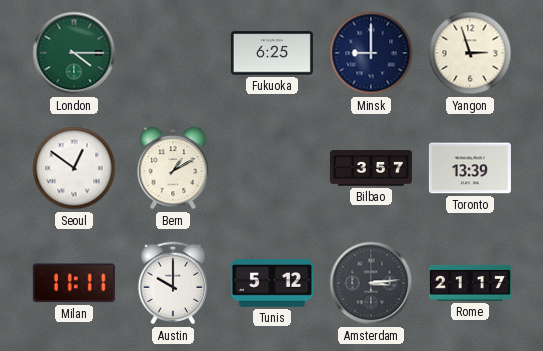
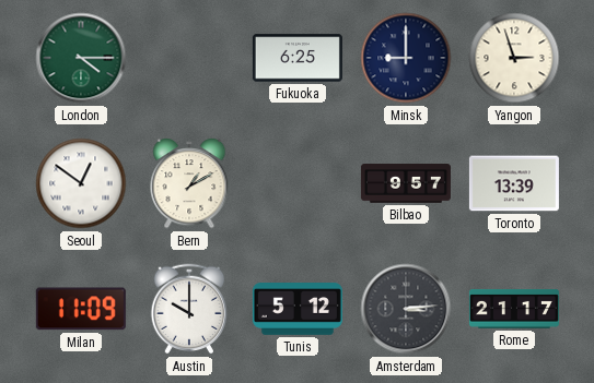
Bilbao: 3:57 -> 9:57
Milan: 11:11 -> 11:09
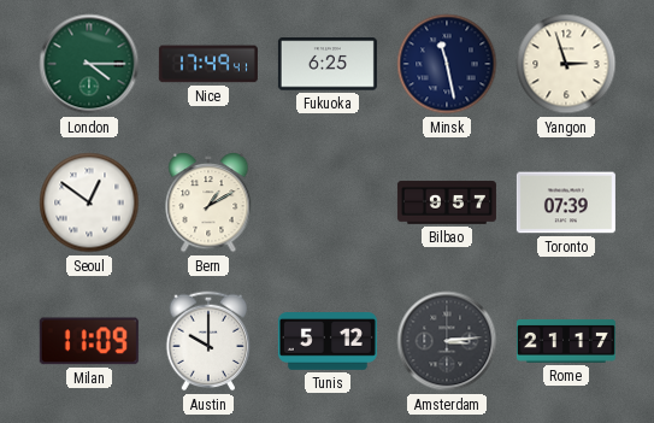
Nice: none -> 17:49
Minsk: 9:00 -> 11:28
Toronto: 13:39 -> 07:39
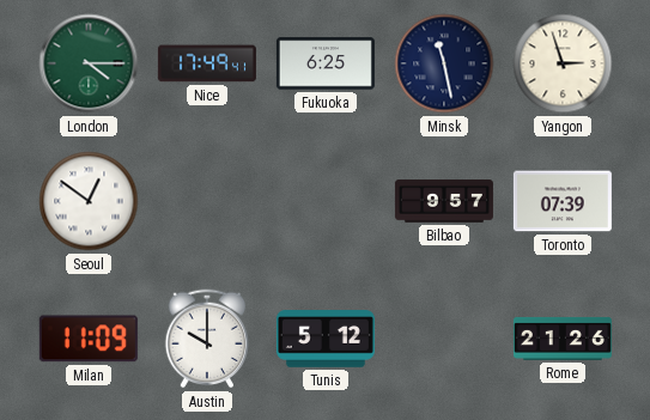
Bern: 1:10 -> none
Amsterdam: 3:14 -> none
Rome: 21:17 -> 21:26
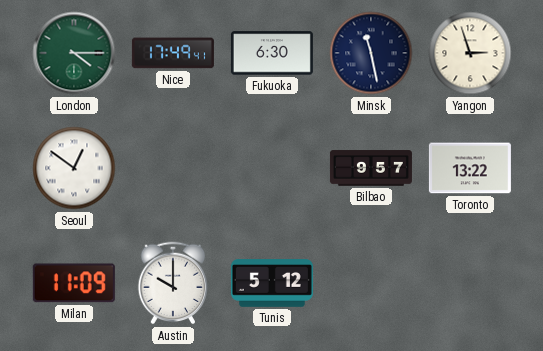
Fukuoka: 6:25 -> 6:30
Toronto: 07:39 -> 13:22
Rome: 21:26 -> none
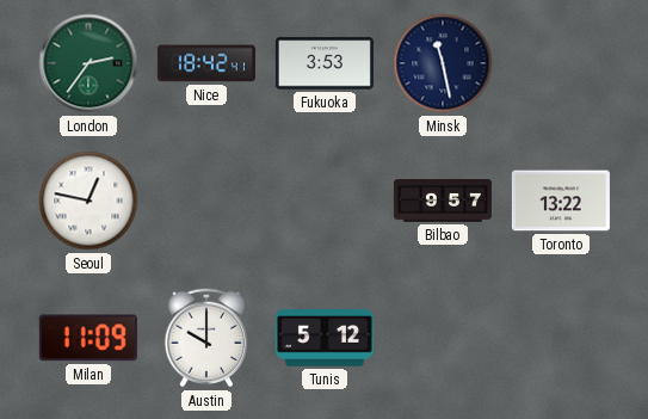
London: 4:15 -> 2:36
Nice: 17:49 -> 18:42
Fukuoka: 6:30 -> 3:53
Yangon: 2:57 -> none
Seoul: 12:51 -> 12:47
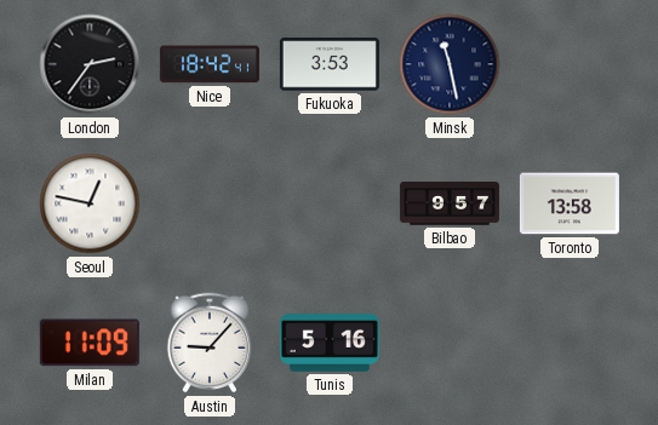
London dial: green -> black
Toronto: 13:22 -> 13:58
Austin: 10:00 -> 9:07
Tunis: 5:12 -> 5:16
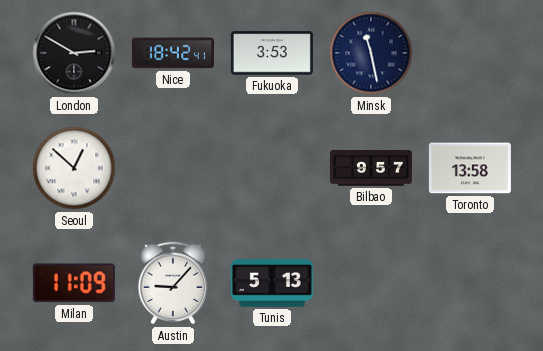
London: 2:36 -> 2:50
Seoul: 12:47 -> 12:52
Tunis: 5:16 -> 5:13
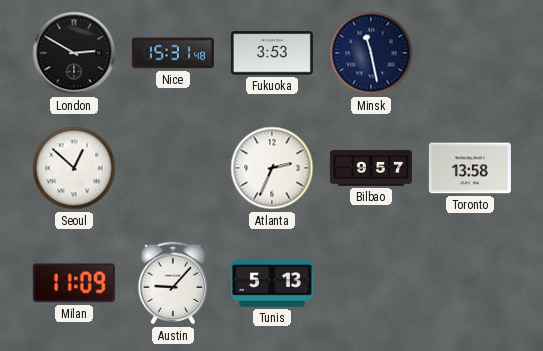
Nice: 18:42 -> 15:31
Atlanta: none -> 2:34
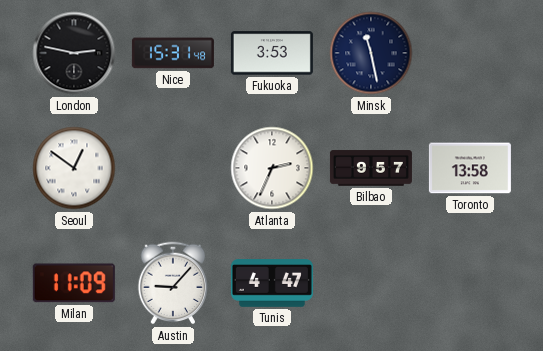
London: 2:50 -> 2:47
Seoul: 12:52 -> 12:51
Tunis: 5:13 -> 4:47
